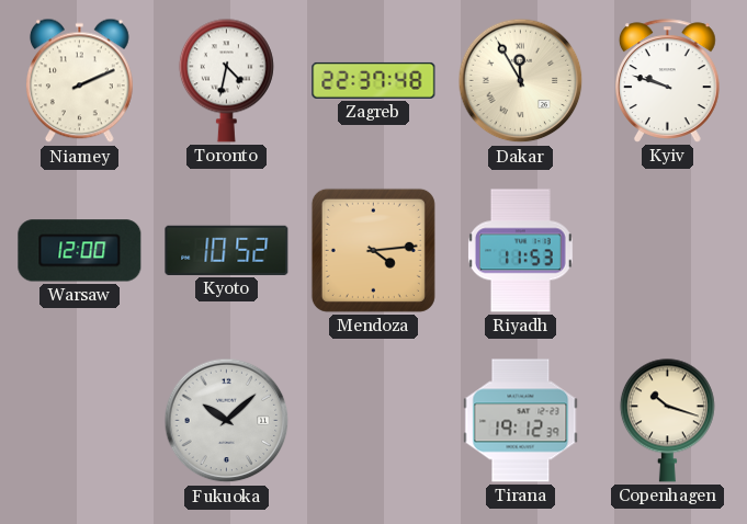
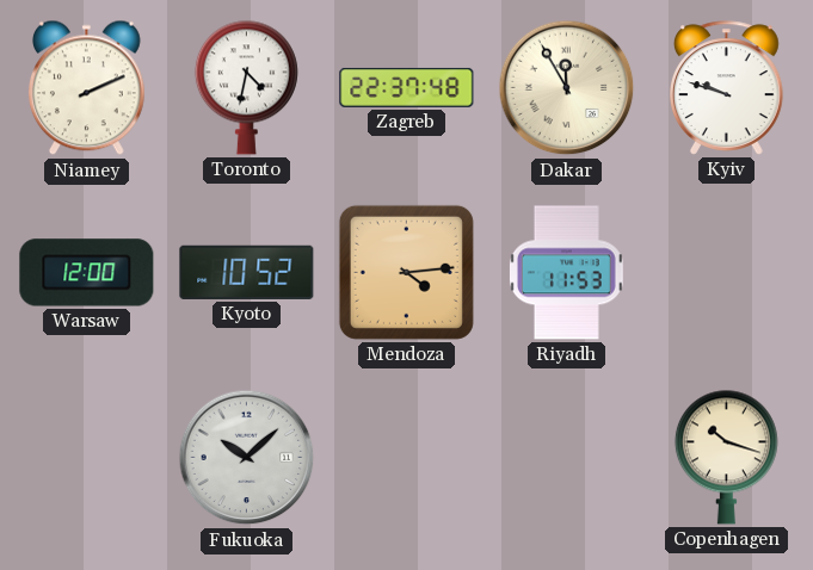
Tirana: 19:12 -> none
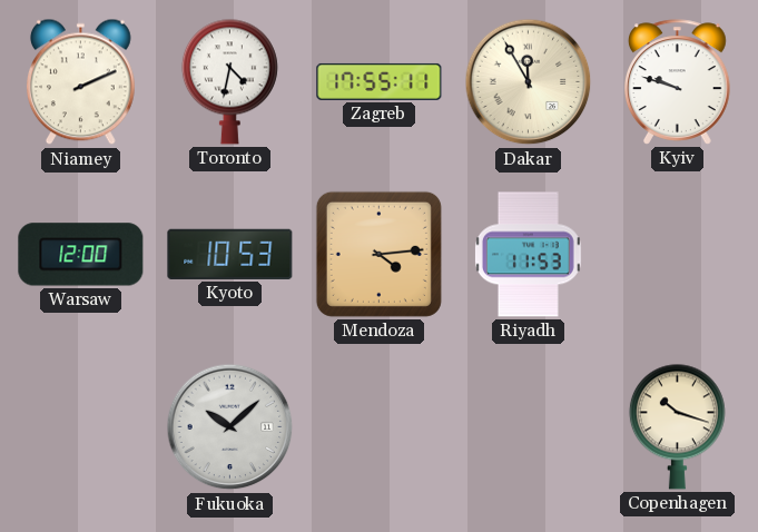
Zagreb: 22:37 -> 17:55
Kyoto: 10:52 -> 10:53
